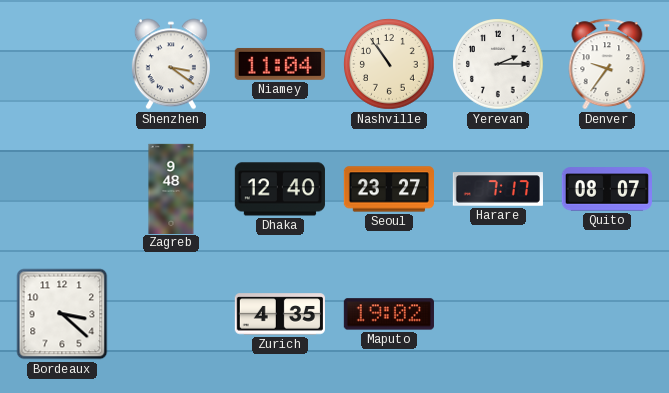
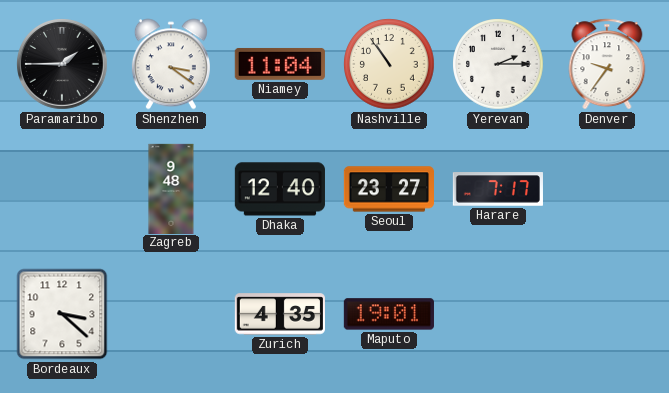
Paramaribo: none -> 1:45
Quito: 08:07 -> none
Maputo: 19:02 -> 19:01
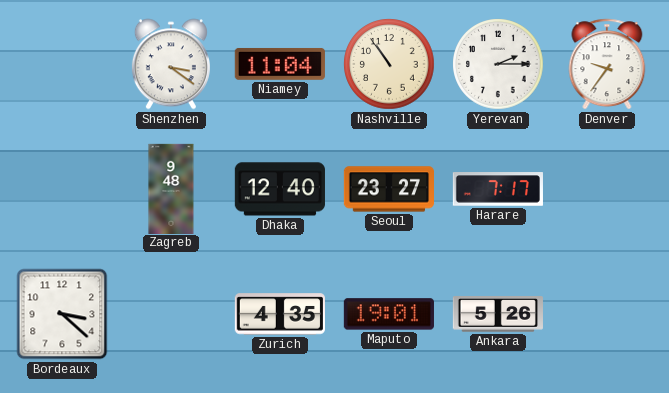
Paramaribo: 1:45 -> none
Ankara: none -> 5:26
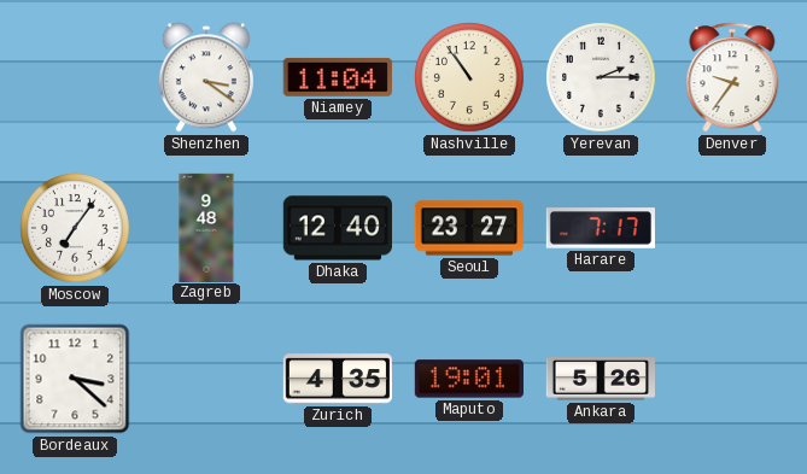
Moscow: none -> 7:06
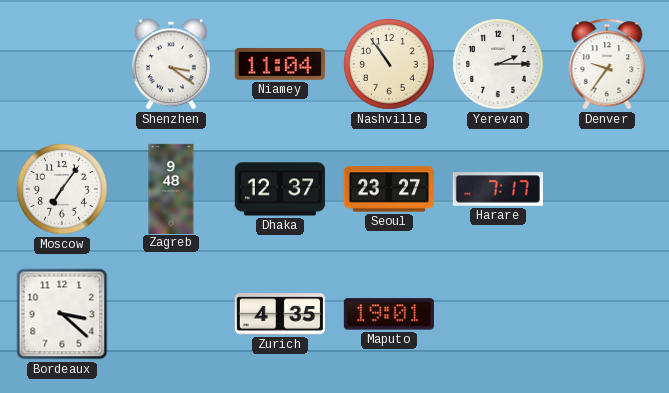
Dhaka: 12:40 -> 12:37
Ankara: 5:26 -> none
